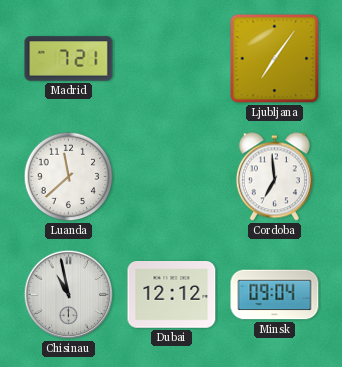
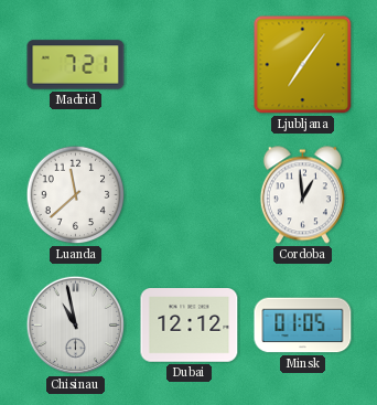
Cordoba: 6:59 -> 12:59
Minsk: 09:04 -> 01:05
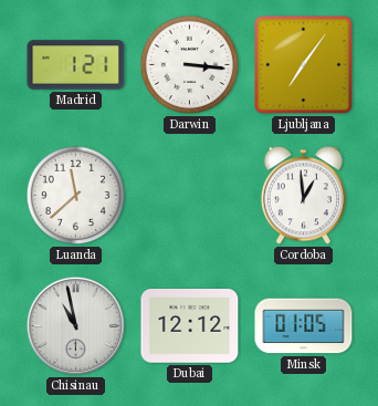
Madrid: 7:21 -> 1:21
Darwin: none -> 3:16
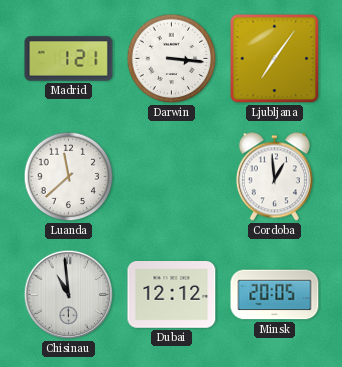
Chisinau: 10:58 -> 10:59
Minsk: 01:05 -> 20:05
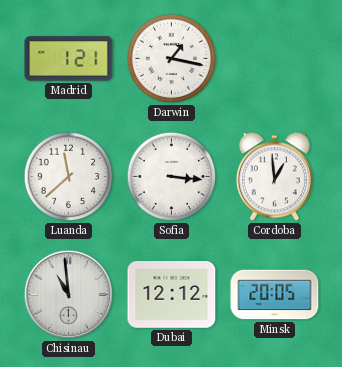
Darwin: 3:16 -> 1:17
Ljubljana: 7:06 -> none
Sofia: none -> 3:16
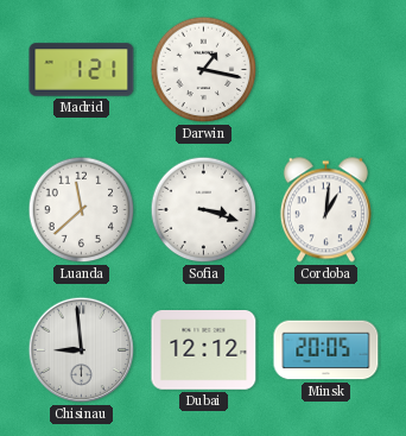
Sofia: 3:16 -> 3:18
Cordoba: 12:59 -> 1:01
Chisinau: 10:59 -> 8:59
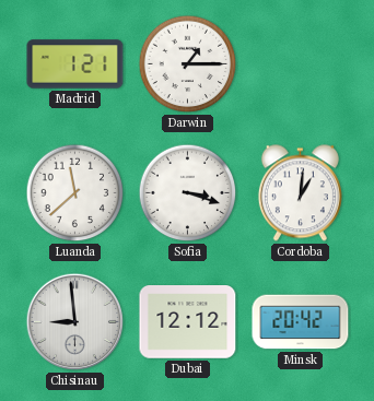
Darwin: 1:17 -> 1:15
Minsk: 20:05 -> 20:42
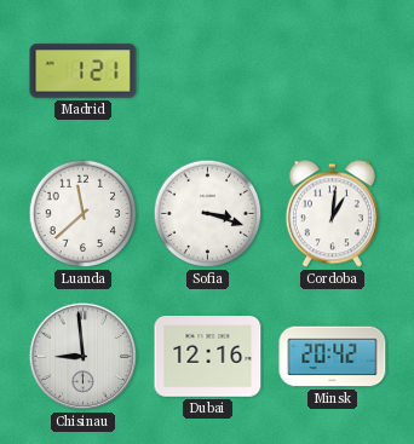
Darwin: 1:15 -> none
Dubai: 12:12 -> 12:16
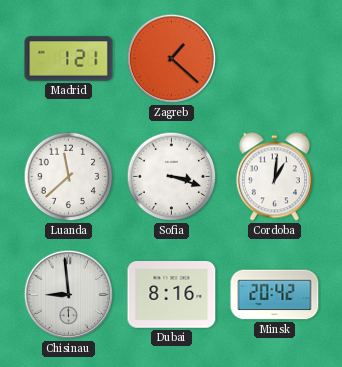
Zagreb: none -> 1:22
Dubai: 12:16 -> 8:16
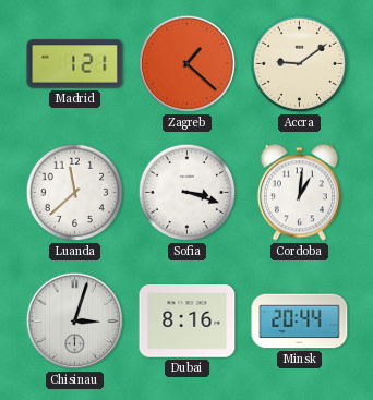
Accra: none -> 9:09
Chisinau: 8:59 -> 3:03
Minsk: 20:42 -> 20:44
